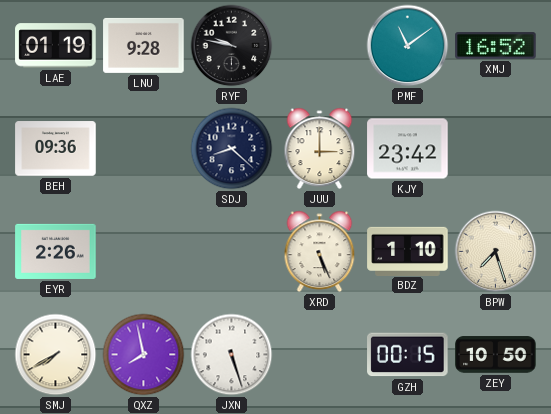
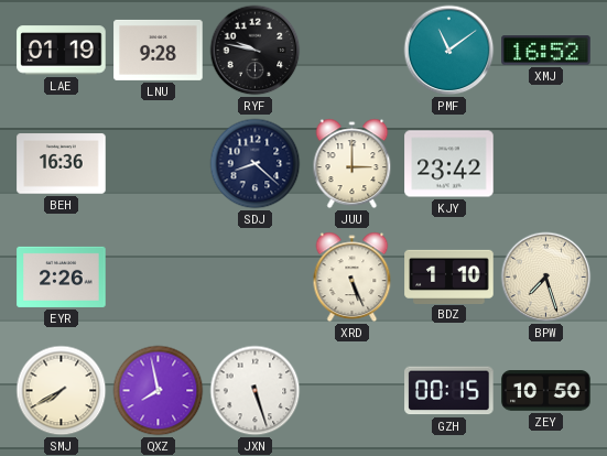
BEH: 09:36 -> 16:36
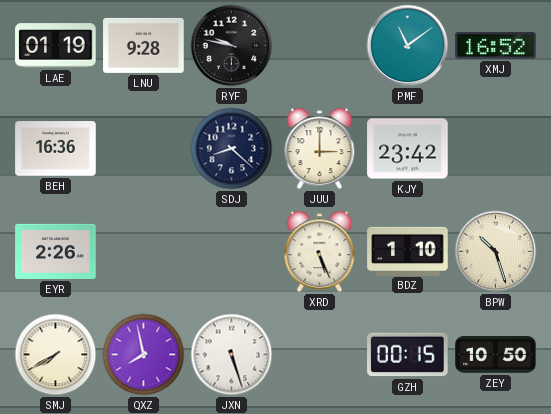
BPW: 7:27 -> 10:27
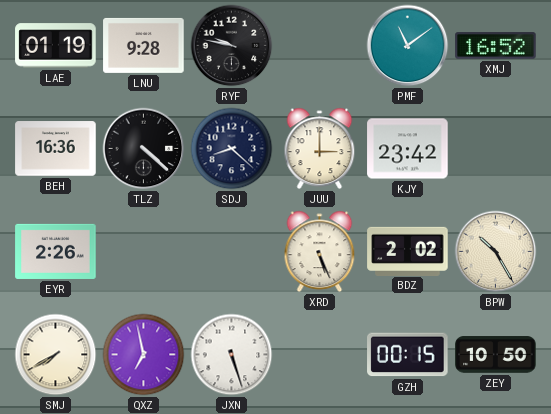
TLZ: none -> 4:22
BDZ: 1:10 -> 2:02
BPW: 10:27 -> 10:25
QXZ: 7:58 -> 6:58
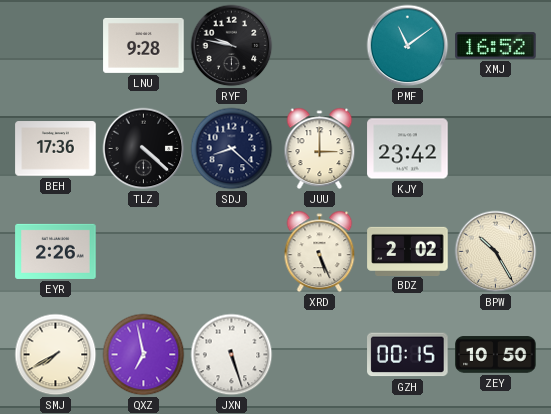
LAE: 01:19 -> none
BEH: 16:36 -> 17:36
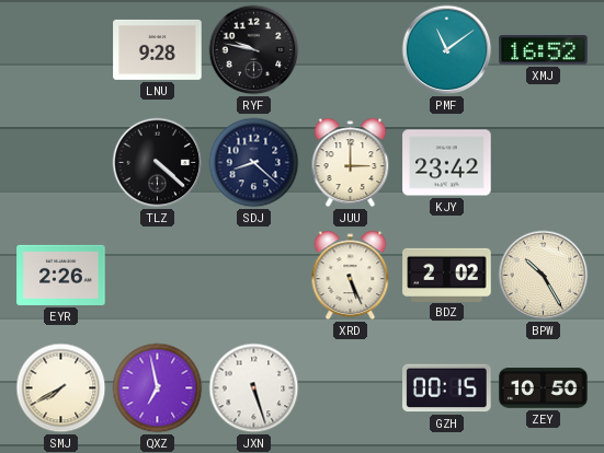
BEH: 17:36 -> none
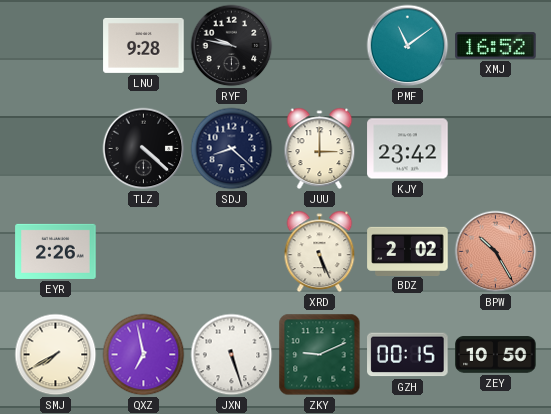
BPW dial: cream -> salmon
ZKY: none -> 9:11
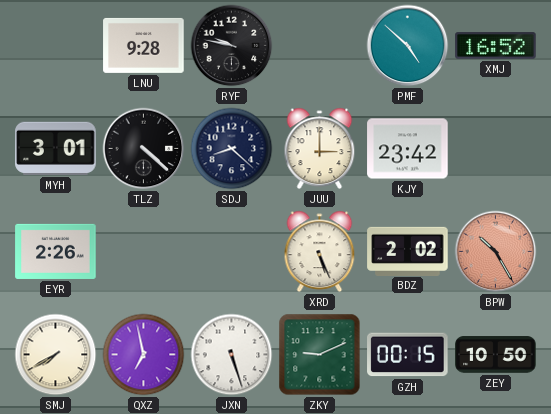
PMF: 11:09 -> 4:52
MYH: none -> 3:01
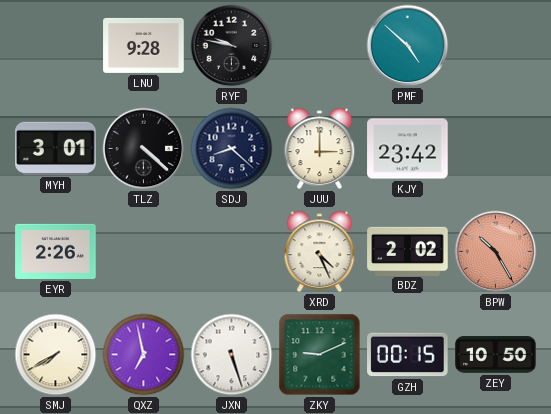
XMJ: 16:52 -> none
XRD: 5:26 -> 4:26
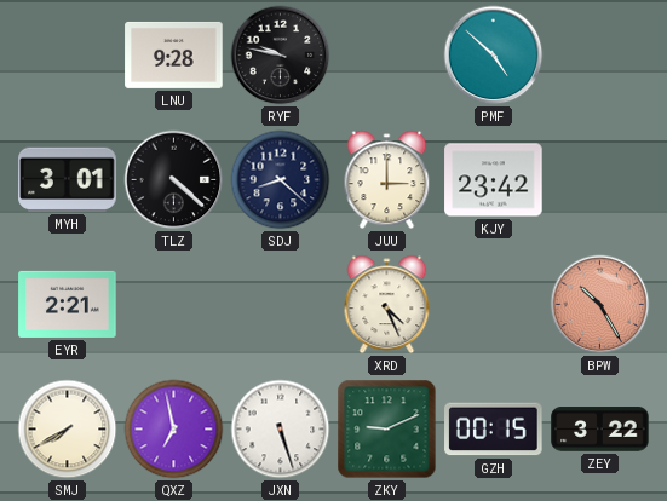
EYR: 2:26 -> 2:21
BDZ: 2:02 -> none
ZEY: 10:50 -> 3:22
